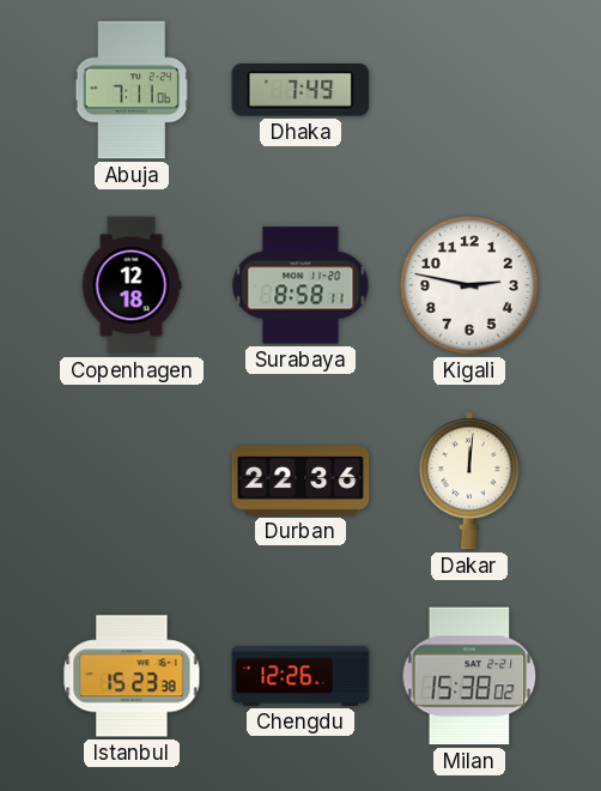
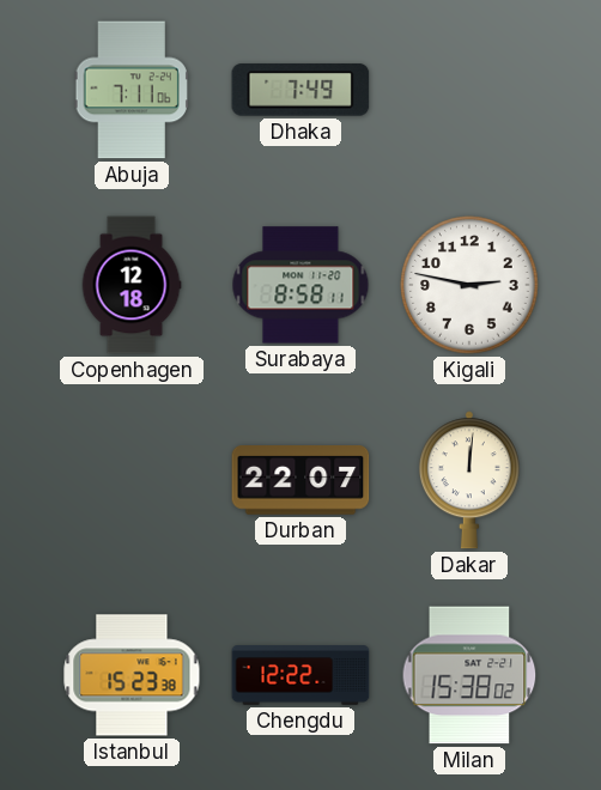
Durban: 22:36 -> 22:07
Chengdu: 12:26 -> 12:22
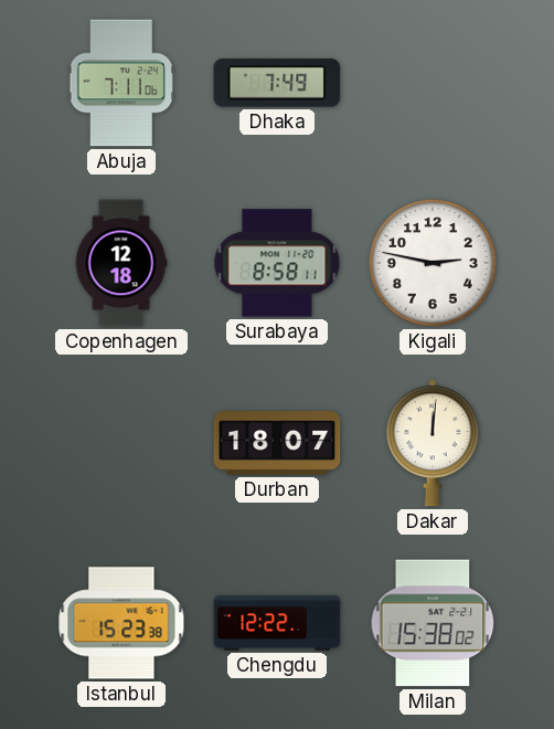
Durban: 22:07 -> 18:07
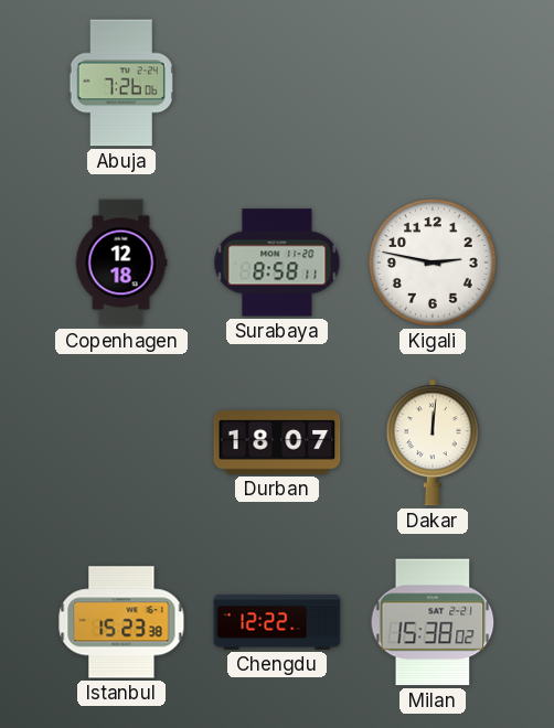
Abuja: 7:11 -> 7:26
Dhaka: 7:49 -> none
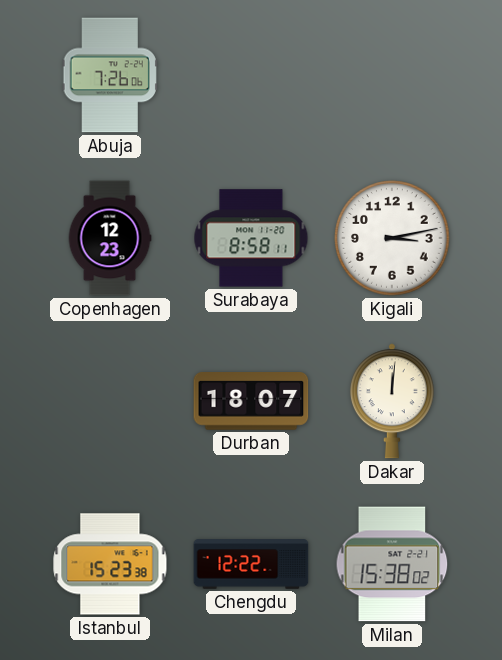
Copenhagen: 12:18 -> 12:23
Kigali: 2:47 -> 3:13
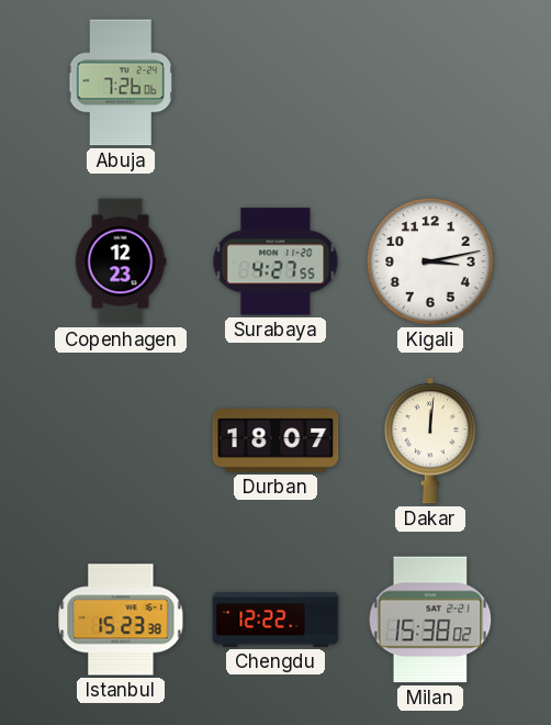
Surabaya: 8:58 -> 4:27
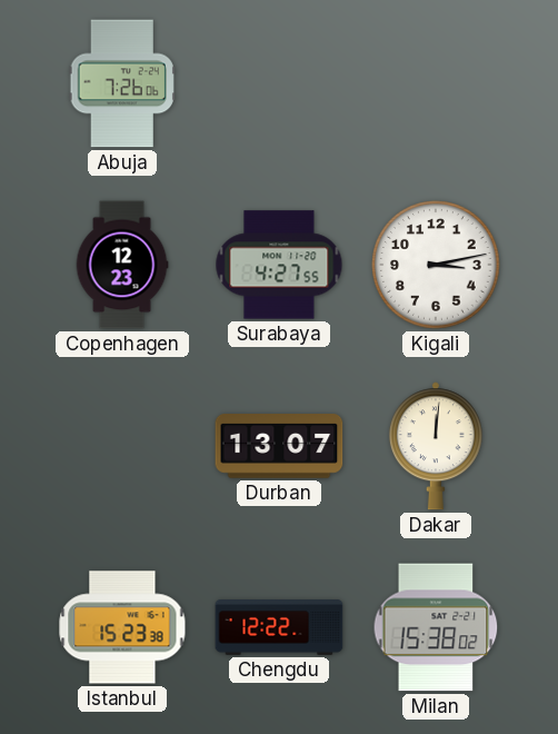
Durban: 18:07 -> 13:07
